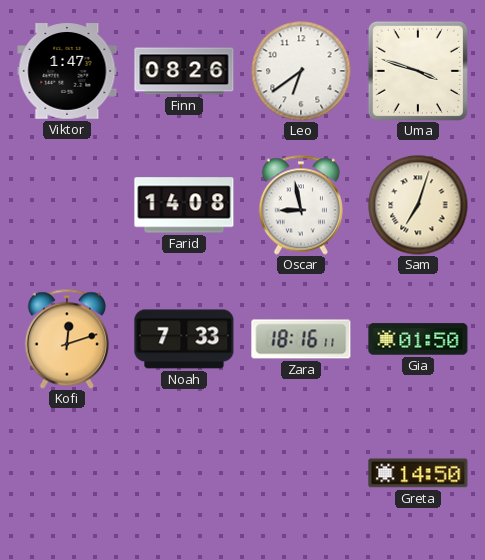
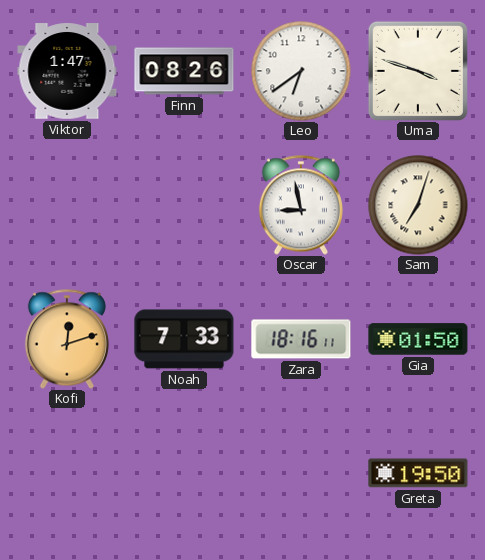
Farid: 14:08 -> none
Greta: 14:50 -> 19:50
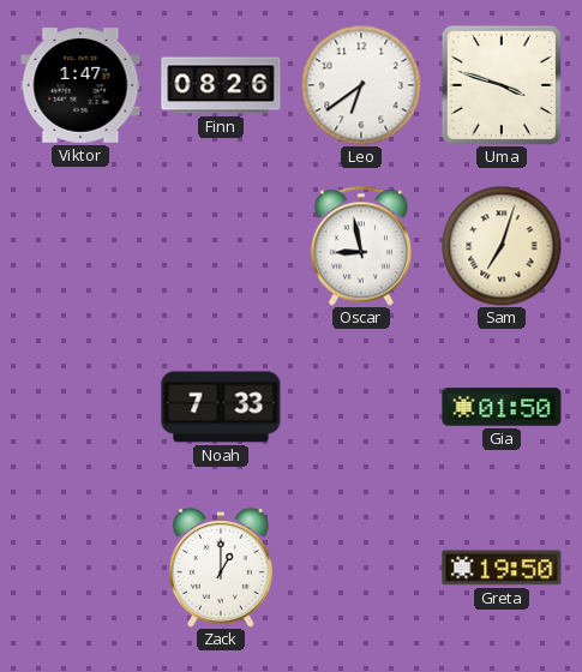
Kofi: 12:12 -> none
Zara: 18:16 -> none
Zack: none -> 1:00
